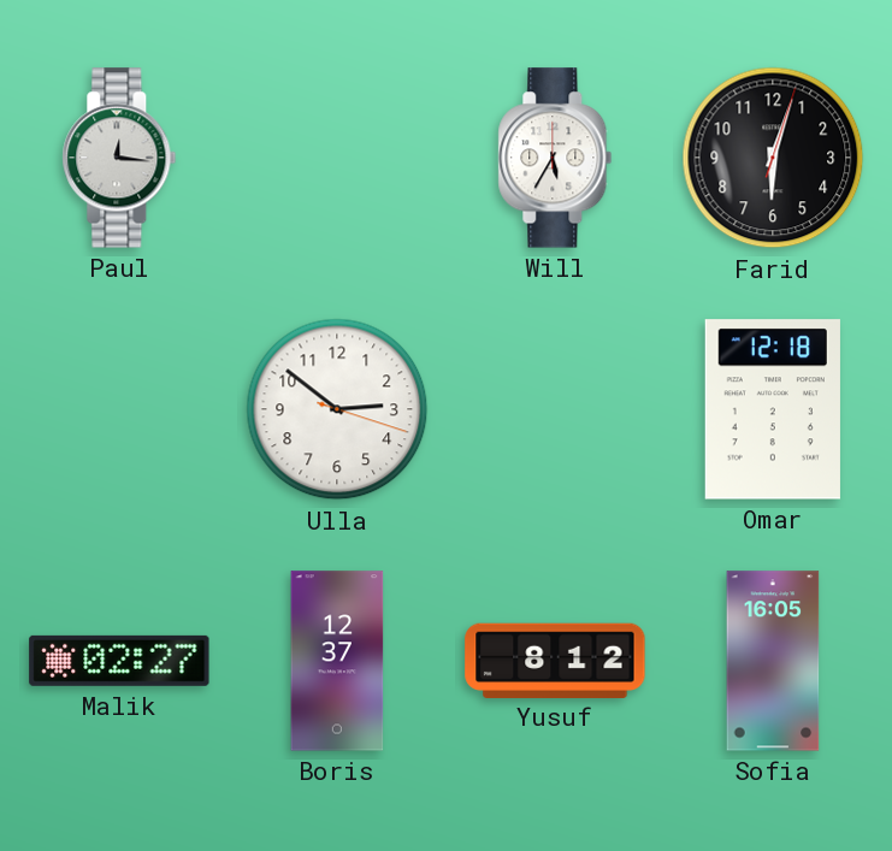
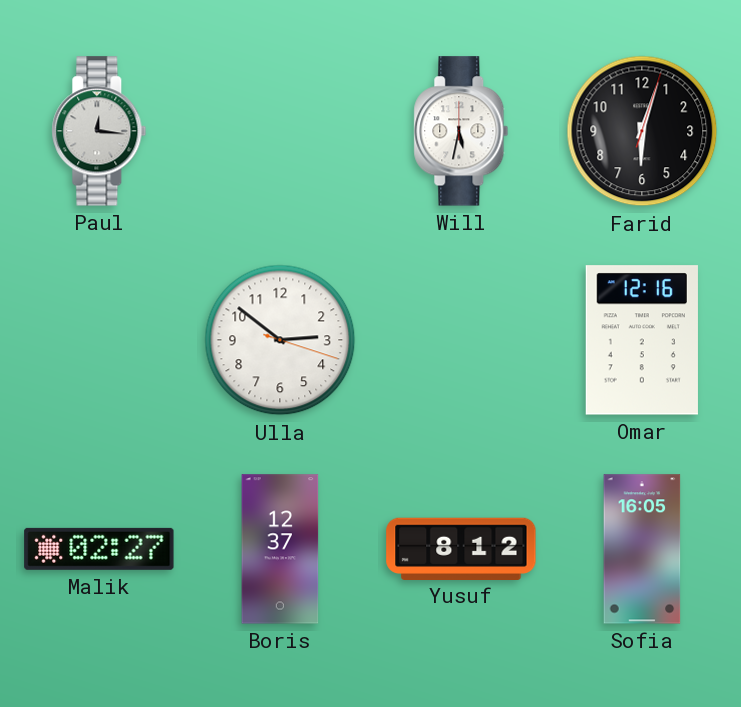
Will: 5:35 -> 5:32
Omar: 12:18 -> 12:16
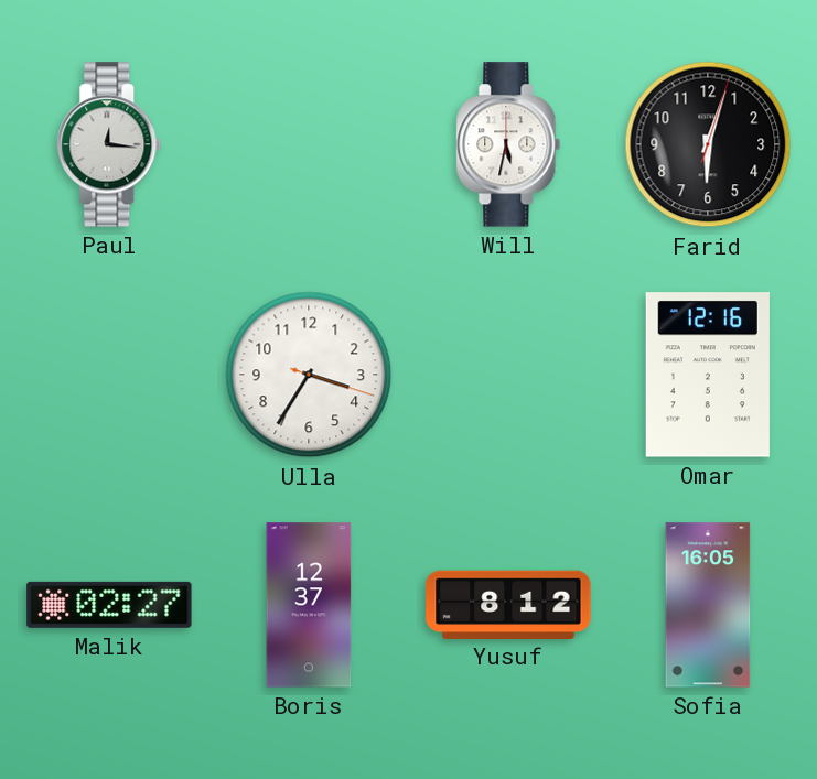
Ulla: 2:51 -> 3:35
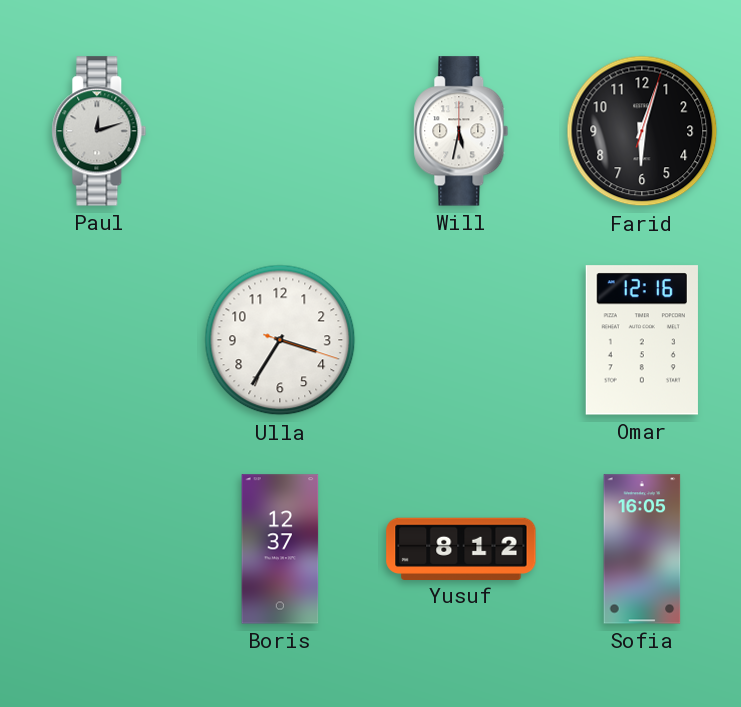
Paul: 12:16 -> 12:12
Malik: 02:27 -> none
